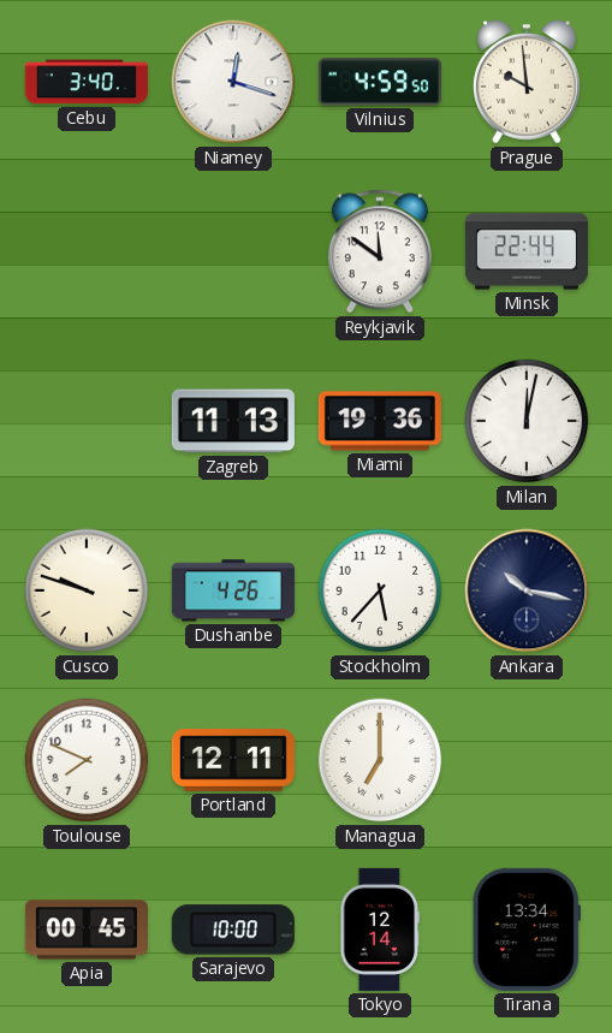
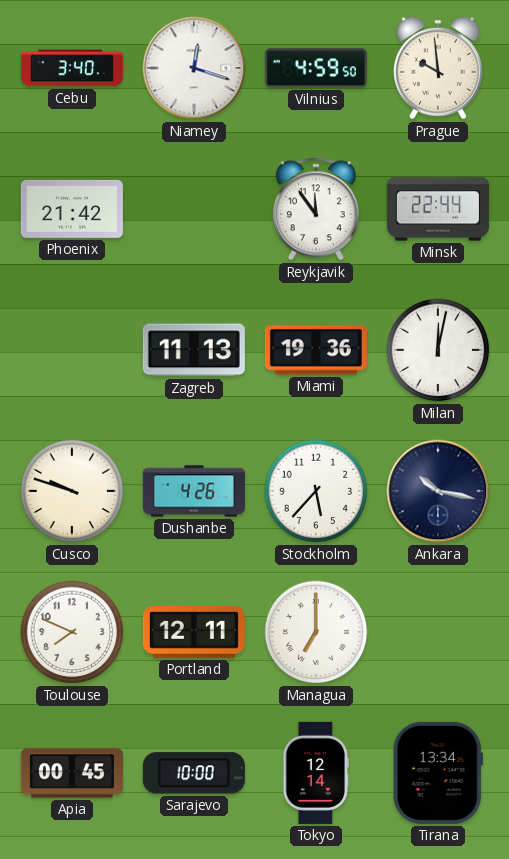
Phoenix: none -> 21:42
Reykjavik: 11:51 -> 11:54
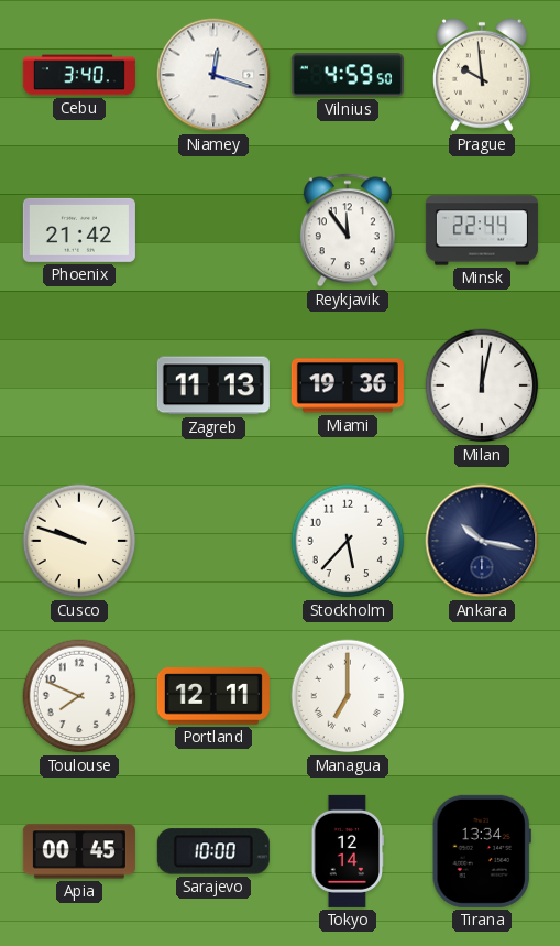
Dushanbe: 4:26 -> none
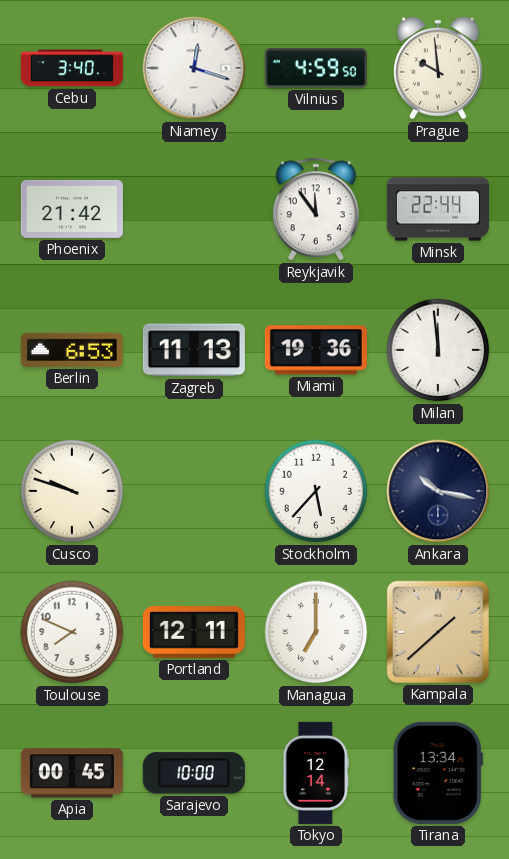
Berlin: none -> 6:53
Milan: 12:02 -> 11:59
Kampala: none -> 1:38
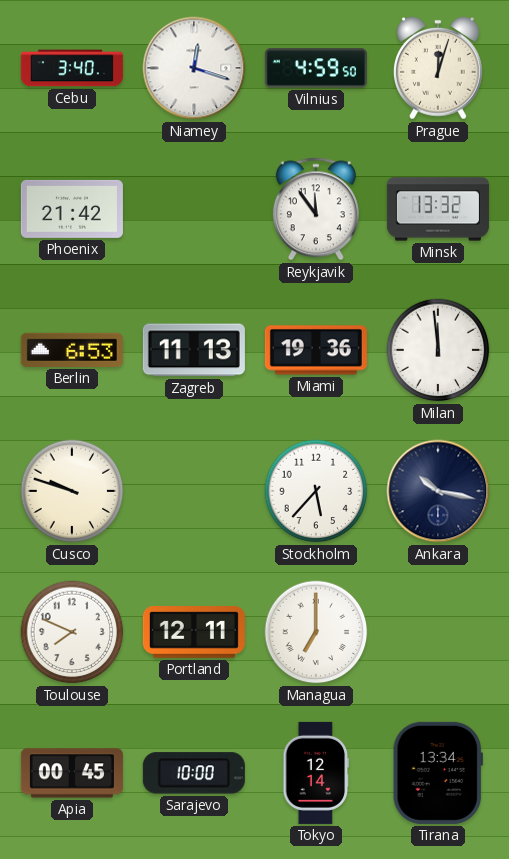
Prague: 9:59 -> 12:03
Minsk: 22:44 -> 13:32
Kampala: 1:38 -> none
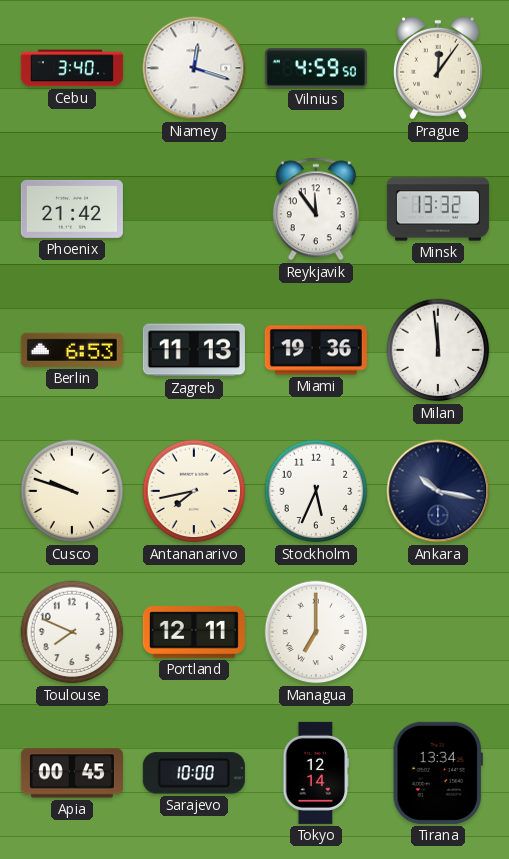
Prague: 12:03 -> 12:06
Antananarivo: none -> 7:43
Stockholm: 5:37 -> 5:34
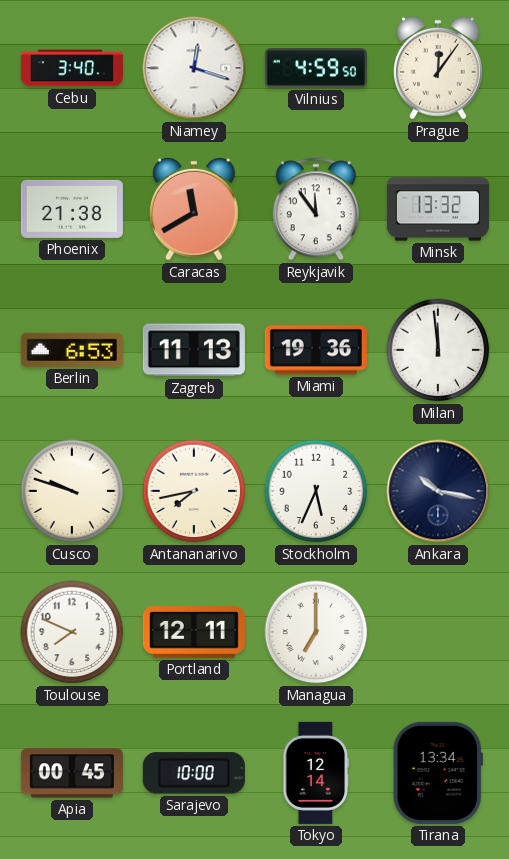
Phoenix: 21:42 -> 21:38
Caracas: none -> 11:40
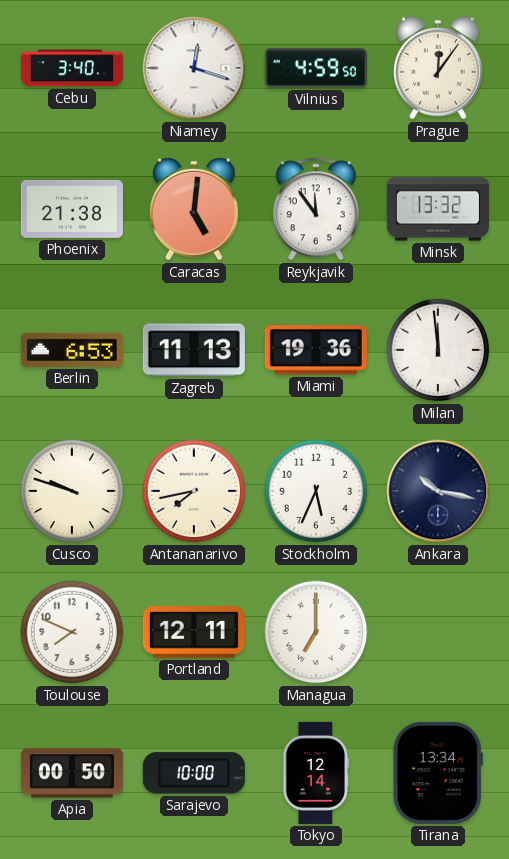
Caracas: 11:40 -> 5:01
Apia: 00:45 -> 00:50
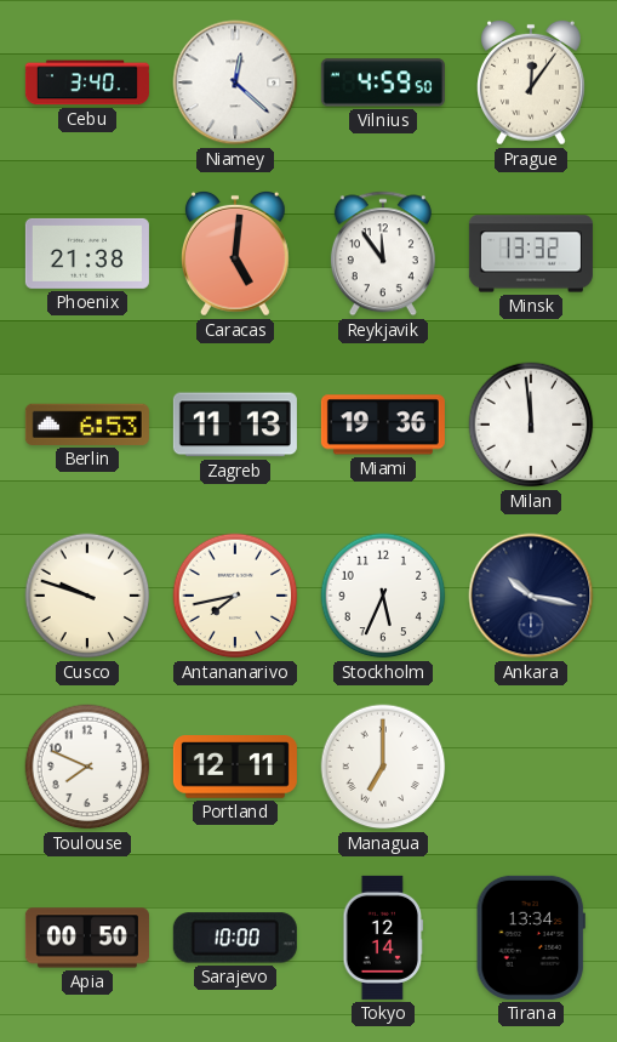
Niamey: 12:18 -> 12:22
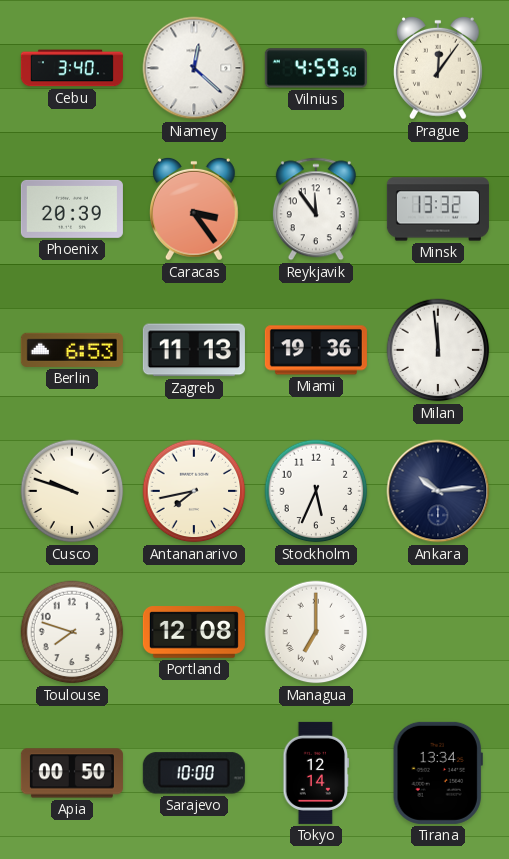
Phoenix: 21:38 -> 20:39
Caracas: 5:01 -> 3:24
Ankara: 10:17 -> 10:14
Toulouse: 7:49 -> 7:48
Portland: 12:11 -> 12:08
